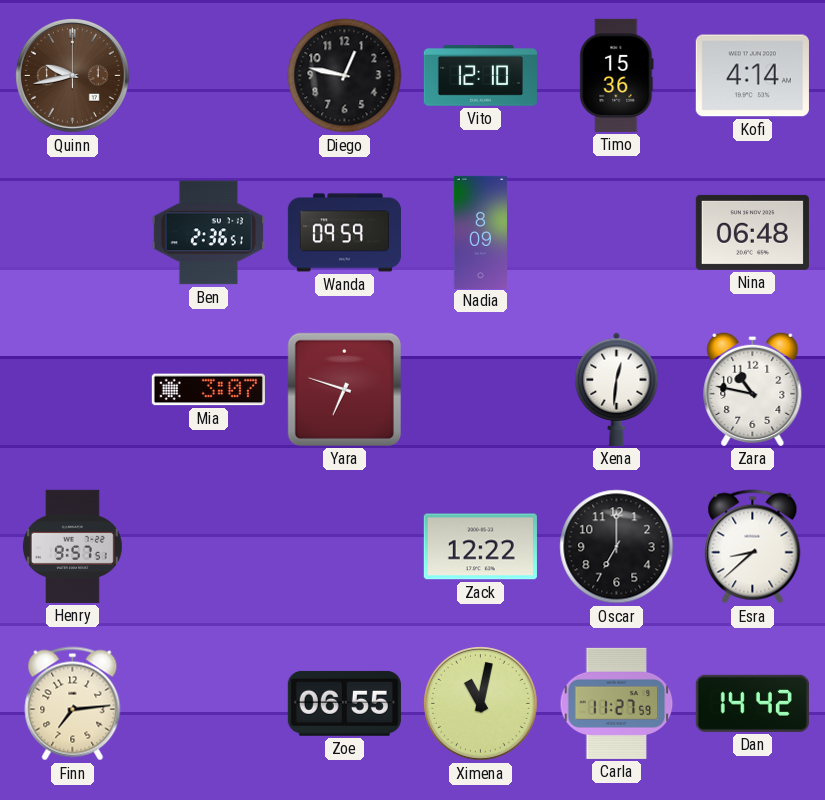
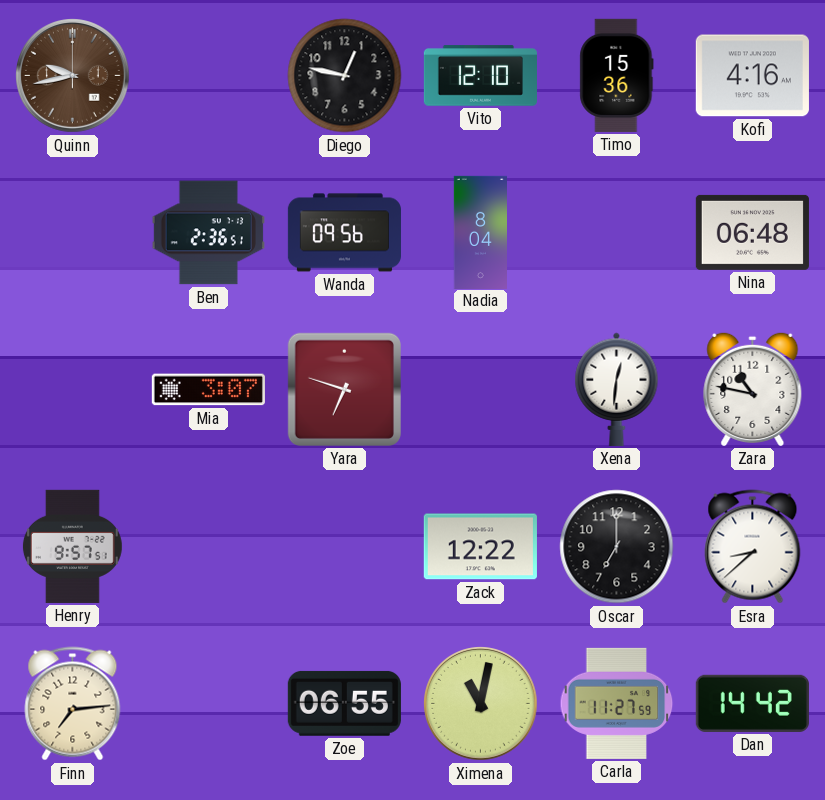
Kofi: 4:14 -> 4:16
Wanda: 09:59 -> 09:56
Nadia: 8:09 -> 8:04
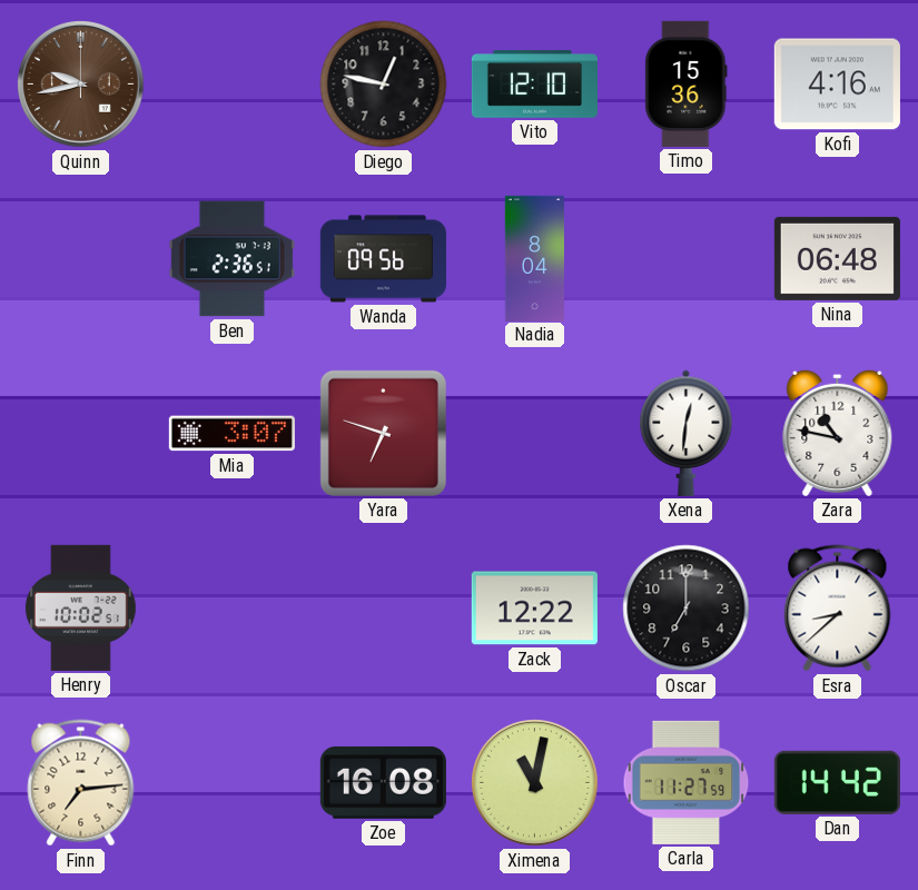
Henry: 9:57 -> 10:02
Zoe: 06:55 -> 16:08
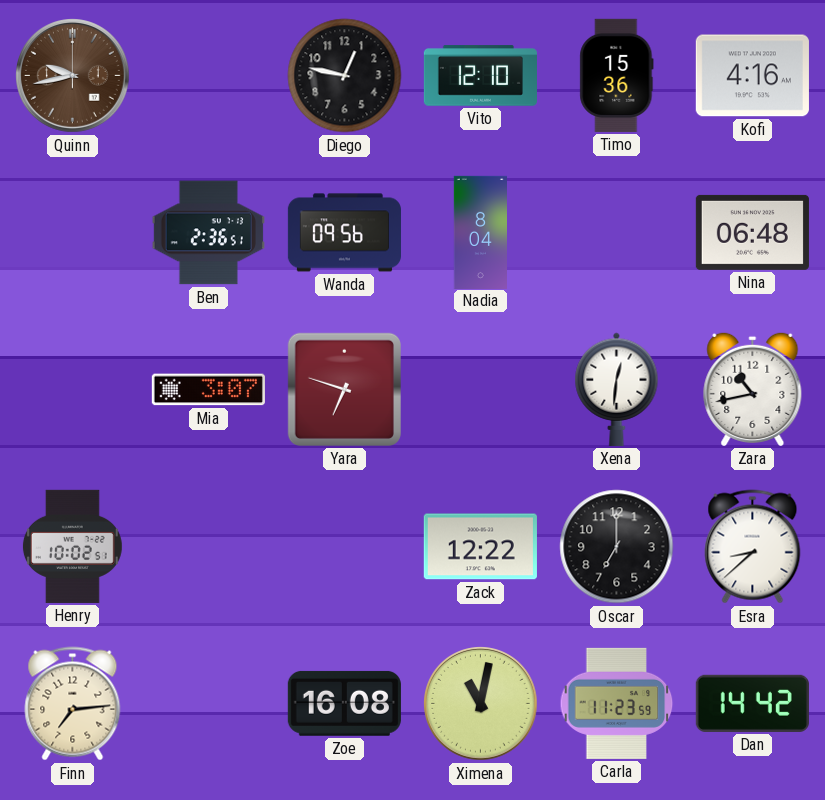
Zara: 10:47 -> 10:43
Carla: 11:27 -> 11:23
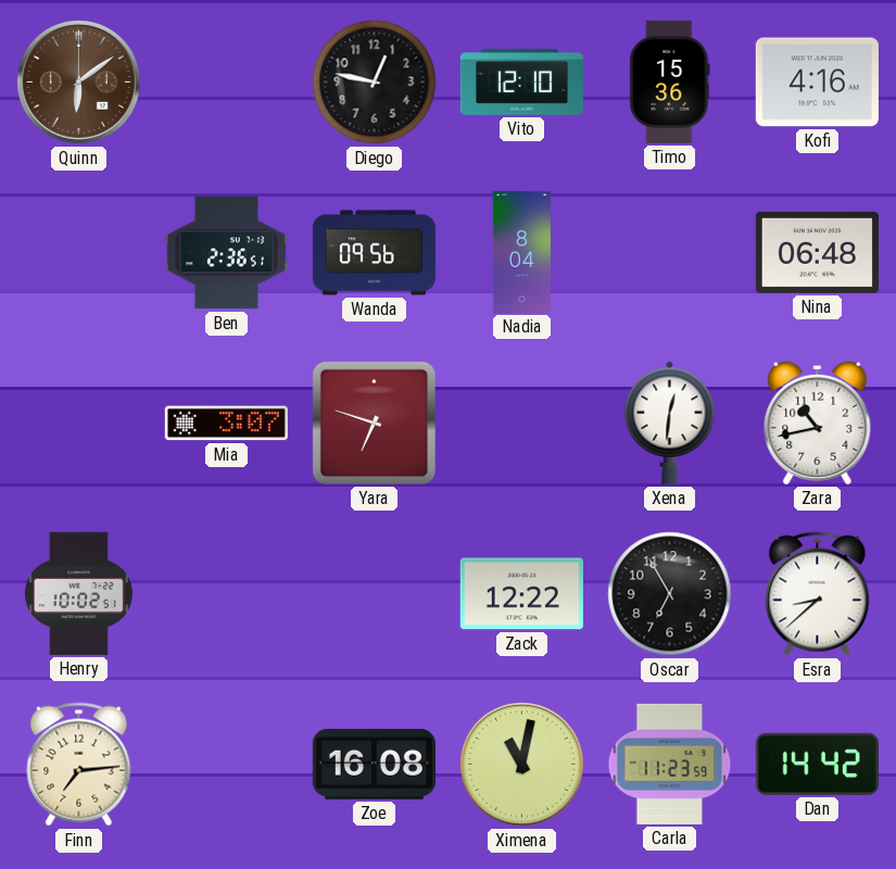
Quinn: 9:43 -> 6:09
Oscar: 7:00 -> 6:55
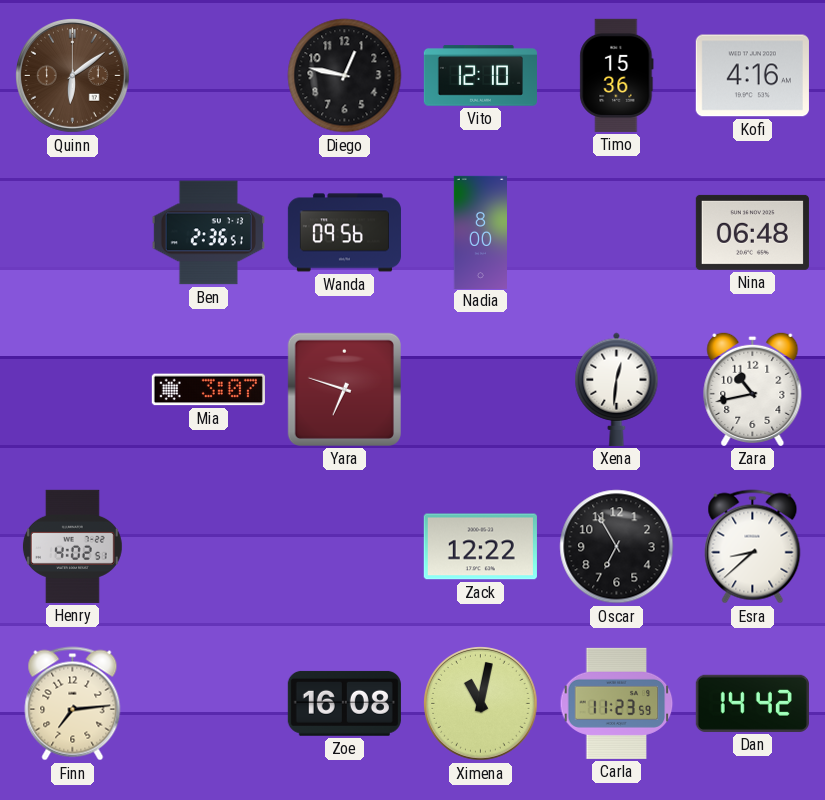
Nadia: 8:04 -> 8:00
Henry: 10:02 -> 4:02
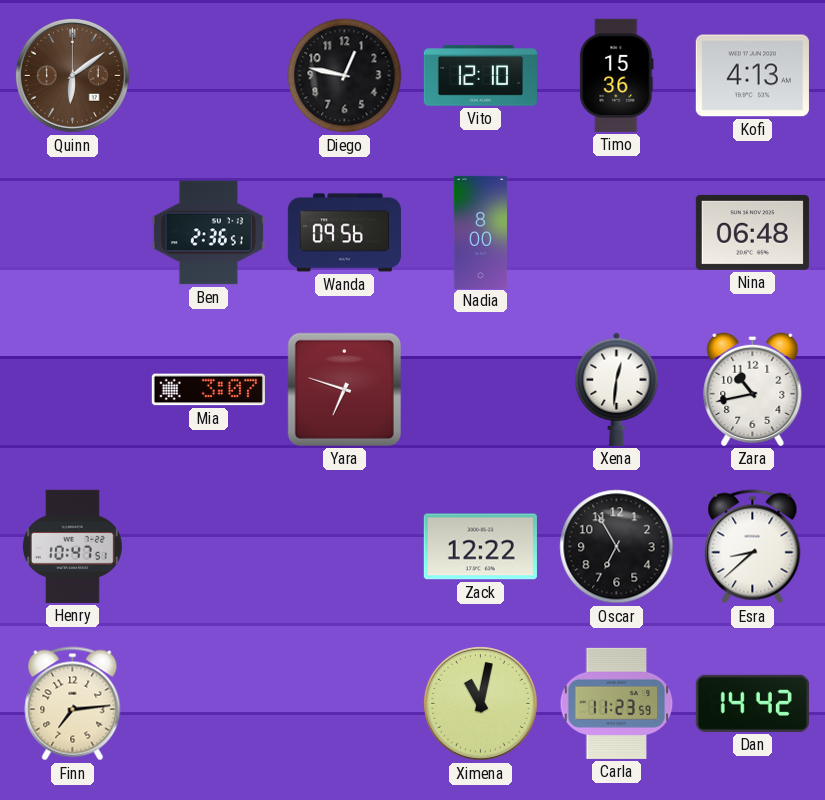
Kofi: 4:16 -> 4:13
Henry: 4:02 -> 10:47
Zoe: 16:08 -> none
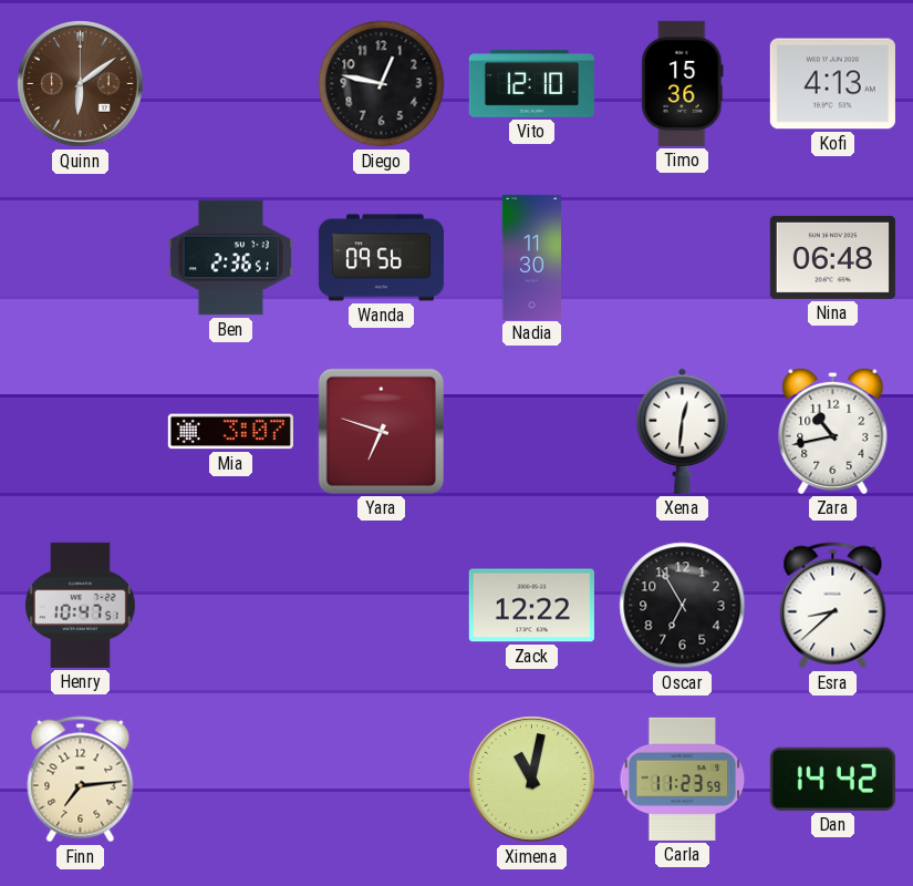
Nadia: 8:00 -> 11:30
